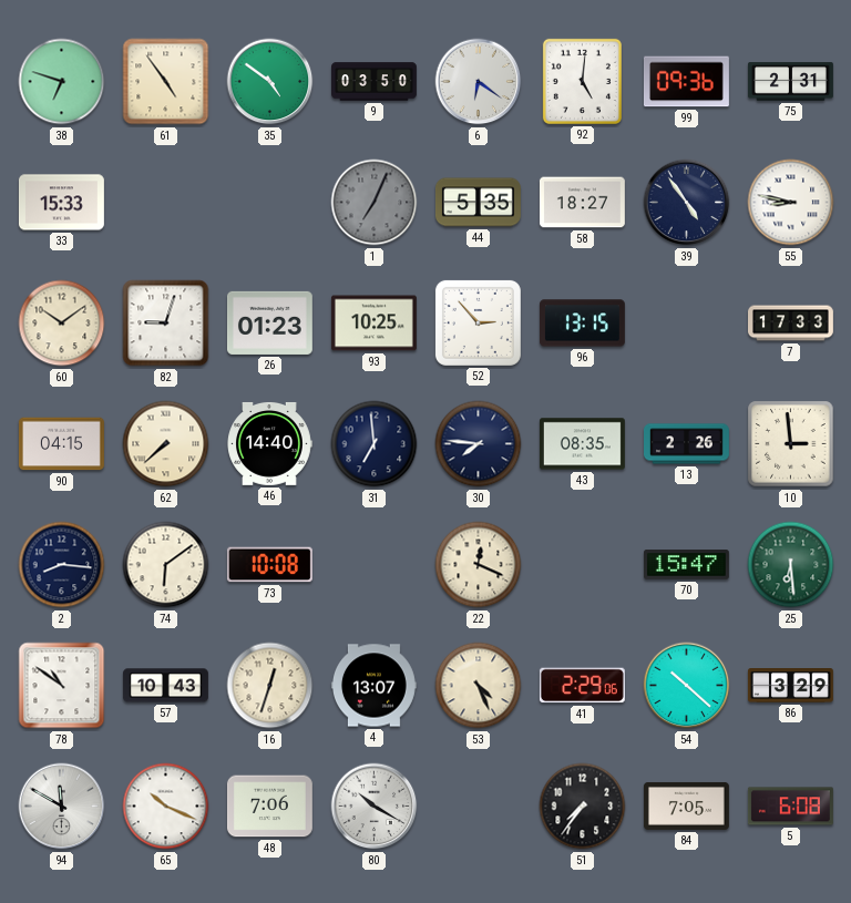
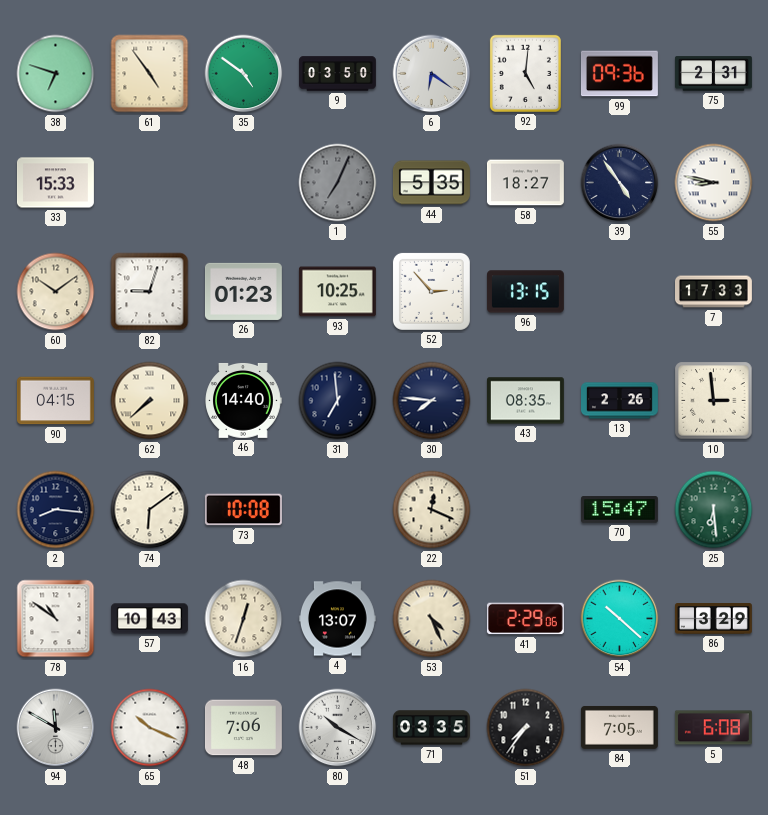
71: none -> 03:35
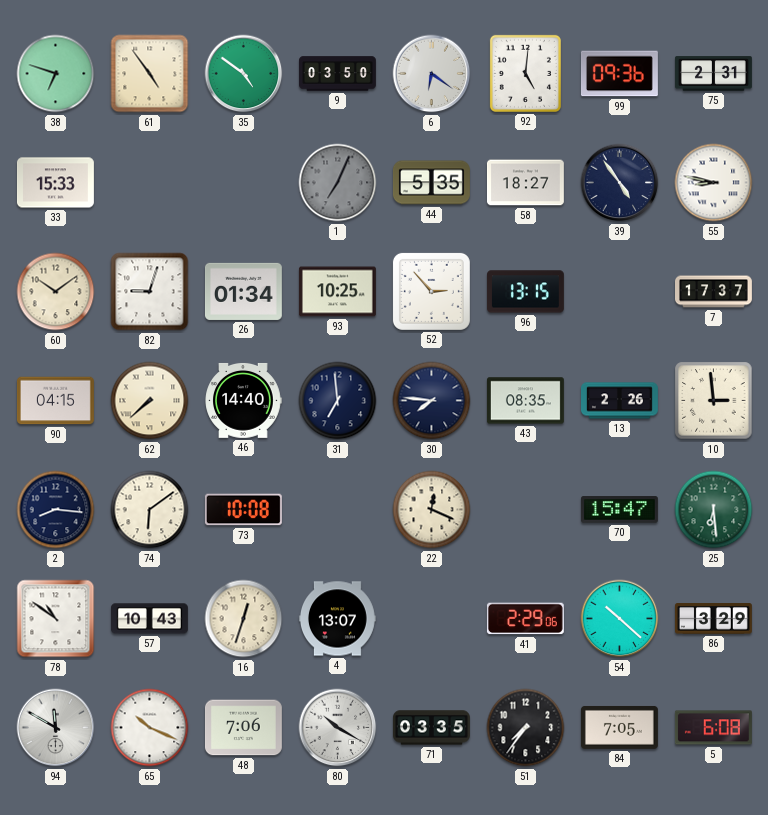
26: 01:23 -> 01:34
7: 17:33 -> 17:37
53: 4:26 -> none
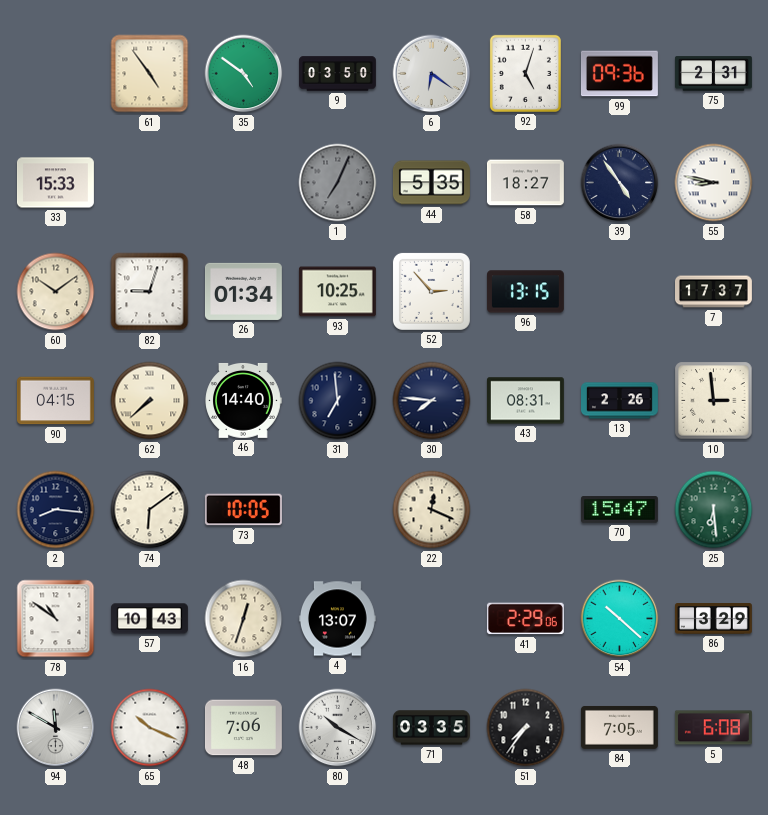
38: 6:48 -> none
92: 5:01 -> 5:03
43: 08:35 -> 08:31
73: 10:08 -> 10:05
